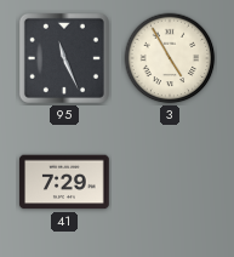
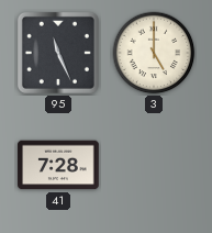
3: 4:55 -> 5:00
41: 7:29 -> 7:28
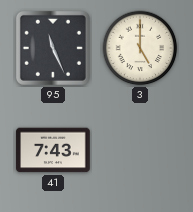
41: 7:28 -> 7:43
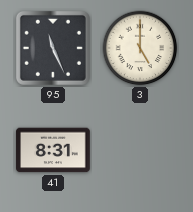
41: 7:43 -> 8:31
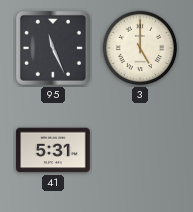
41: 8:31 -> 5:31
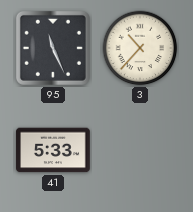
3: 5:00 -> 10:37
41: 5:31 -> 5:33
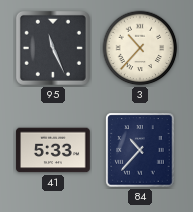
84: none -> 10:37
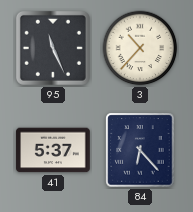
41: 5:33 -> 5:37
84: 10:37 -> 6:23
